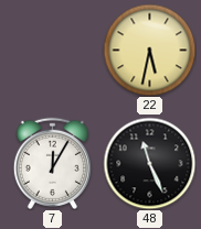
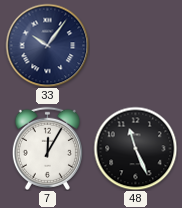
33: none -> 10:06
22: 5:32 -> none
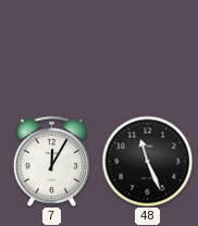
33: 10:06 -> none
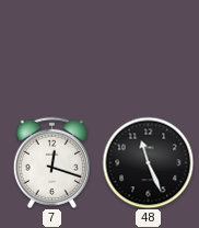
7: 12:05 -> 12:18
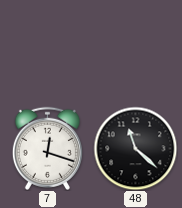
48: 11:26 -> 11:22
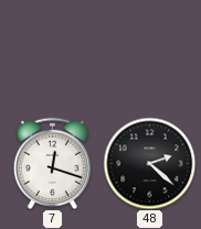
48: 11:22 -> 2:22
